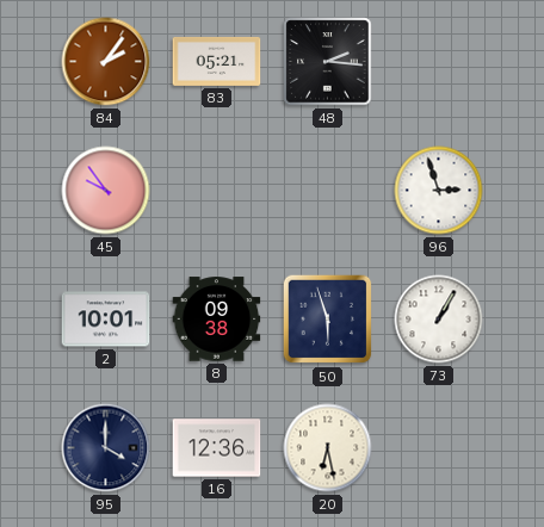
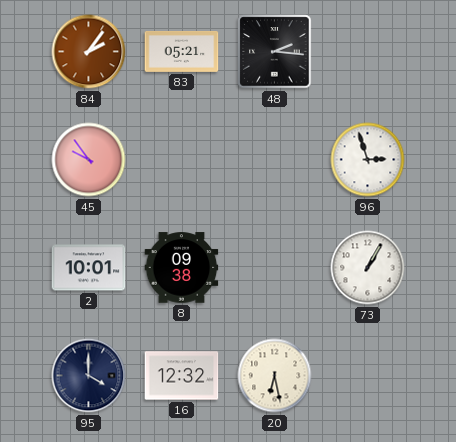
50: 5:57 -> none
16: 12:36 -> 12:32
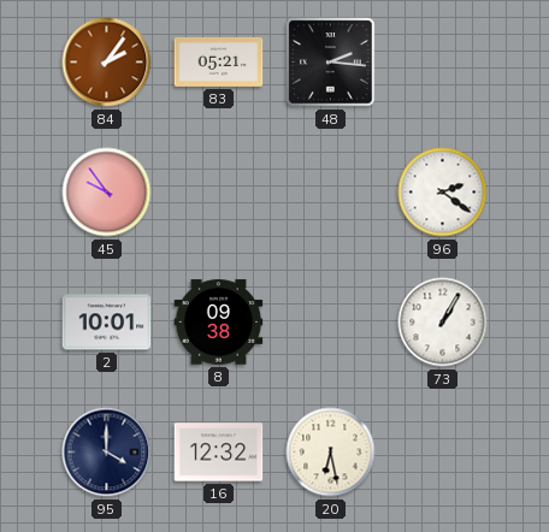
96: 2:57 -> 2:21
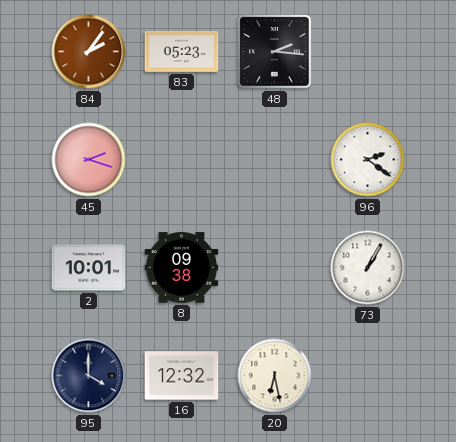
83: 05:21 -> 05:23
45: 9:54 -> 2:18
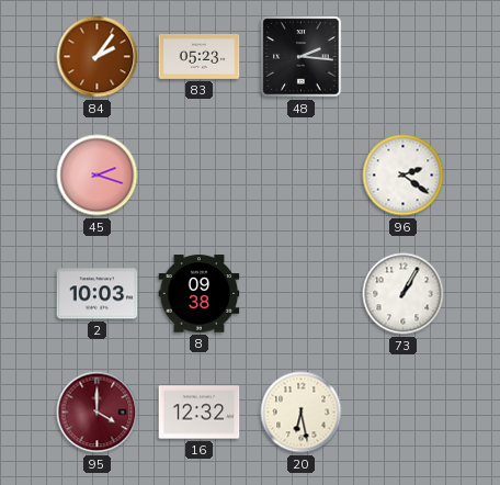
2: 10:01 -> 10:03
95 dial: navy -> burgundy
